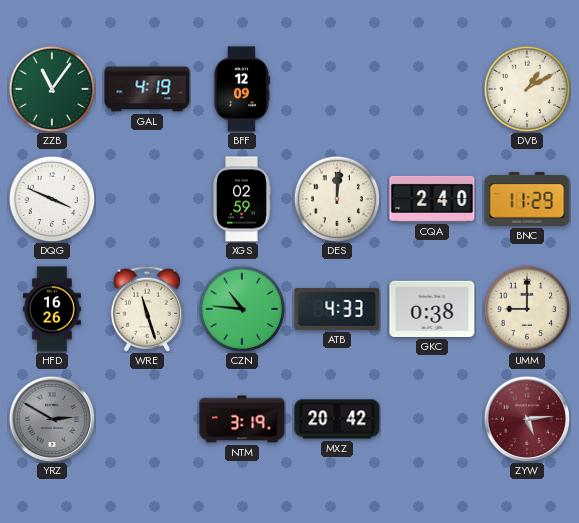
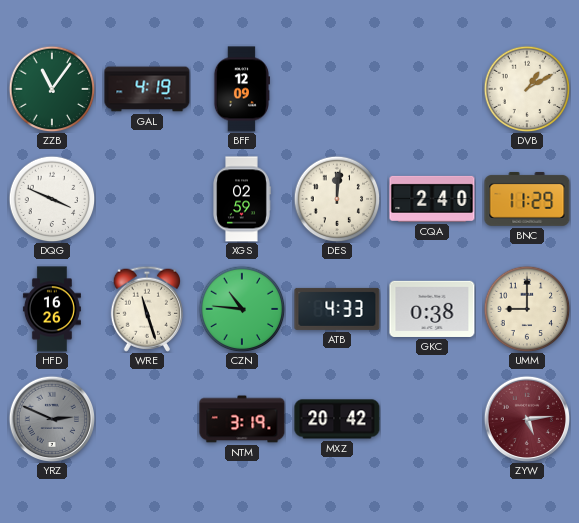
YRZ: 2:50 -> 2:49
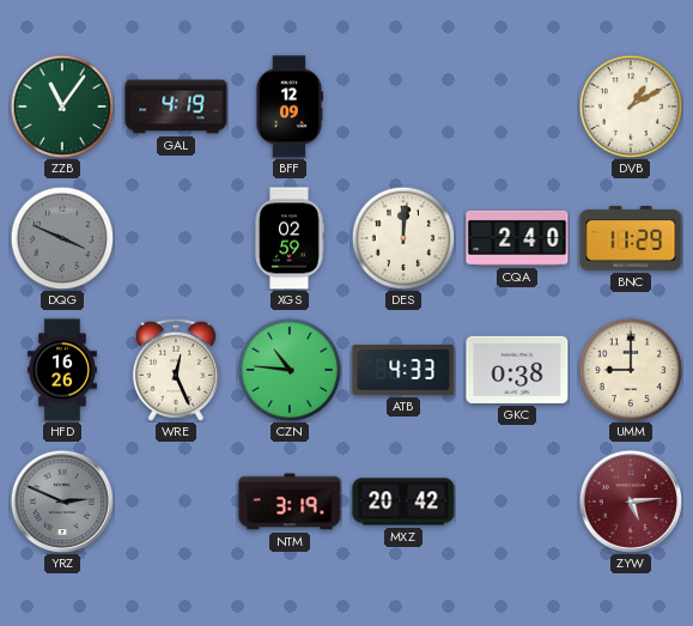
DQG dial: white -> grey
WRE: 11:27 -> 12:26
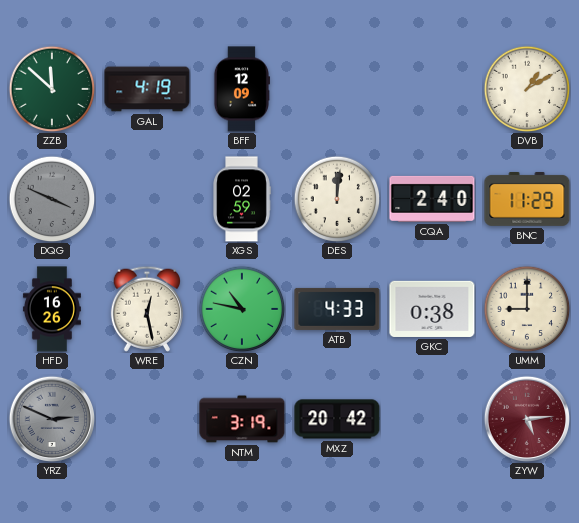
ZZB: 11:06 -> 11:52
WRE: 12:26 -> 12:28
CZN: 10:46 -> 10:47
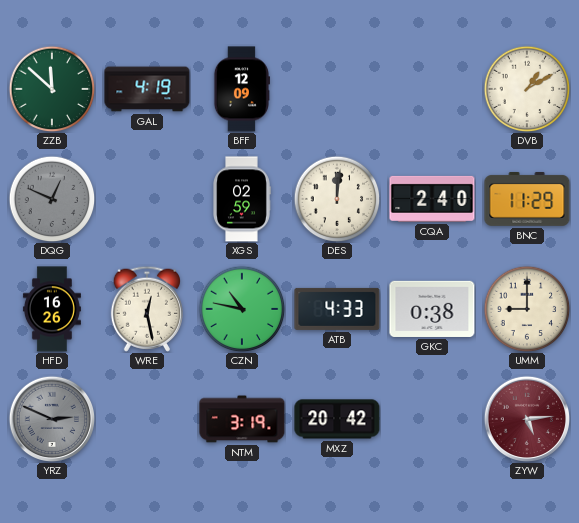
DQG: 3:49 -> 12:49
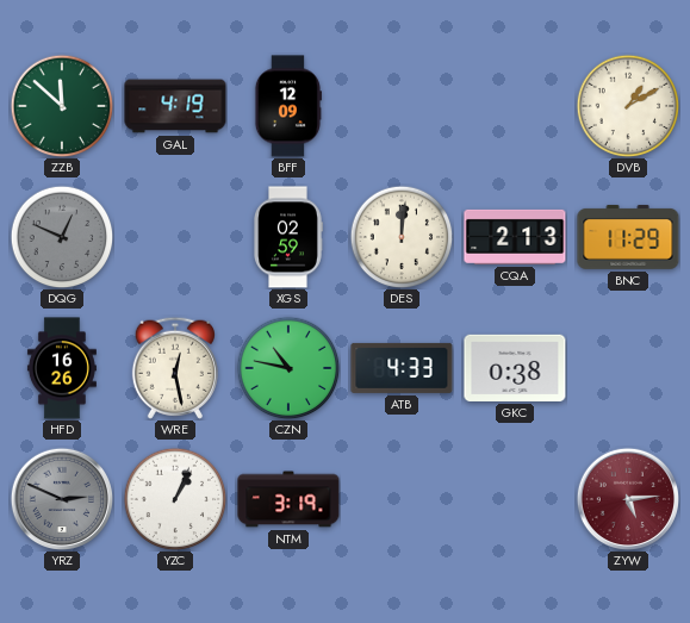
CQA: 2:40 -> 2:13
UMM: 9:00 -> none
YZC: none -> 1:04
MXZ: 20:42 -> none
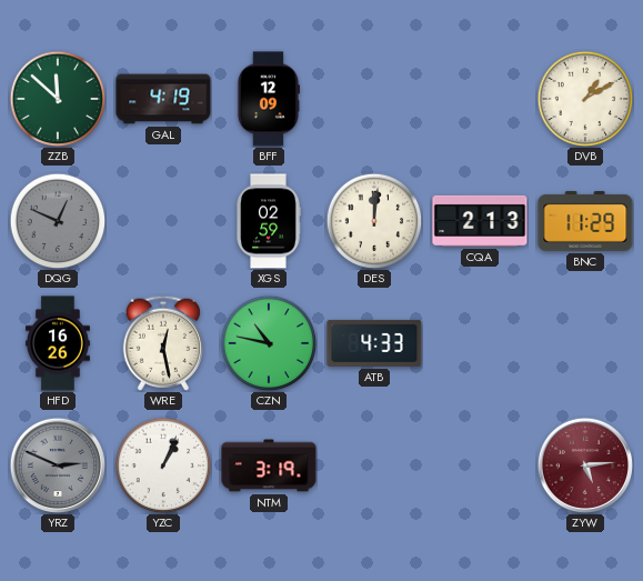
GKC: 0:38 -> none
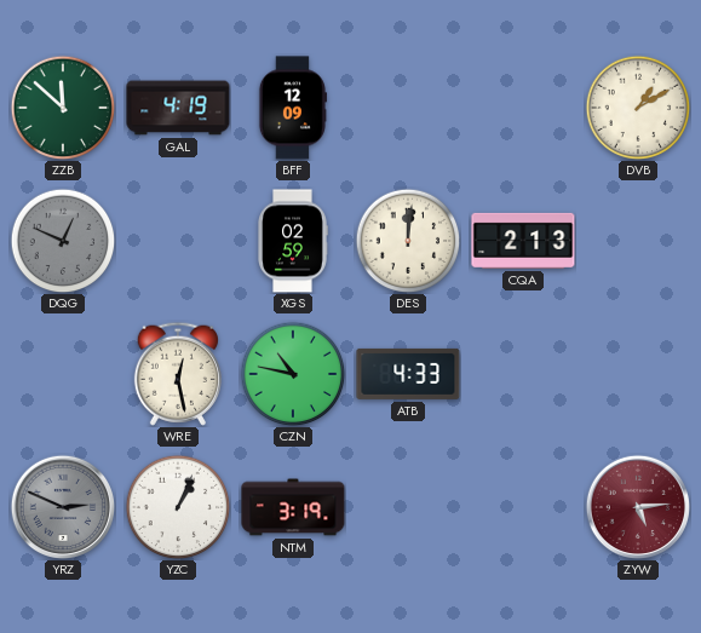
BNC: 11:29 -> none
HFD: 16:26 -> none
